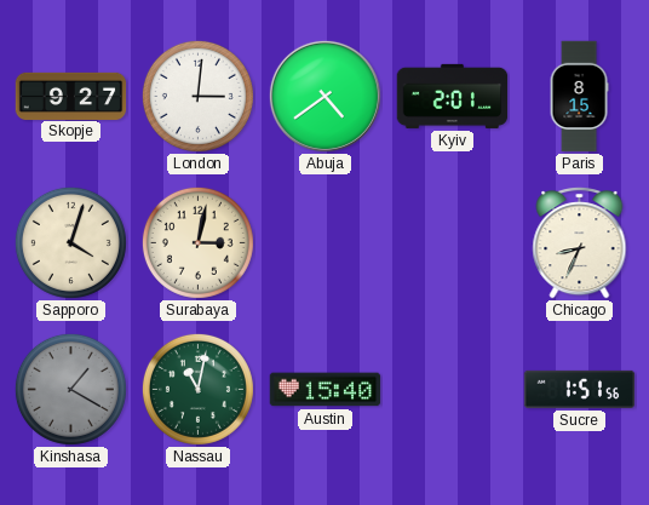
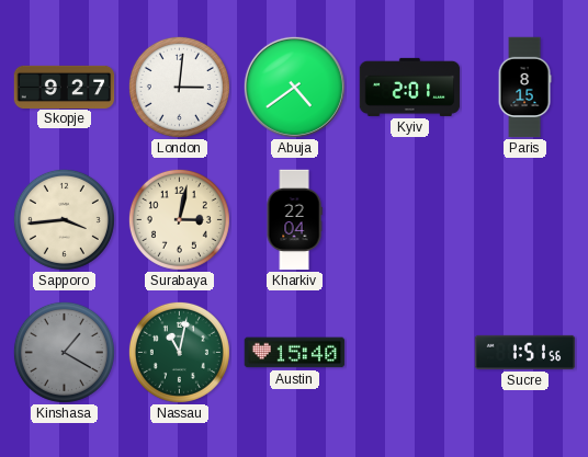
Sapporo: 4:03 -> 3:44
Kharkiv: none -> 22:04
Chicago: 8:34 -> none
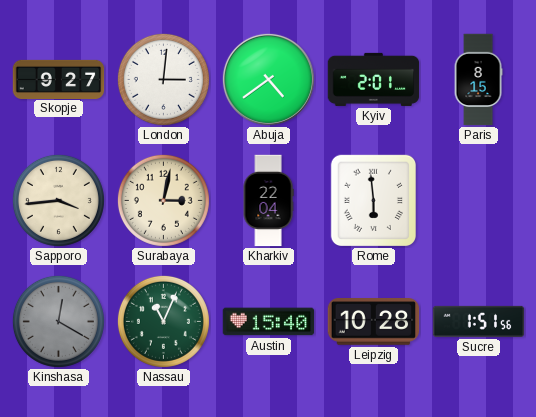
Rome: none -> 5:59
Kinshasa: 1:20 -> 12:20
Nassau: 11:02 -> 11:04
Leipzig: none -> 10:28
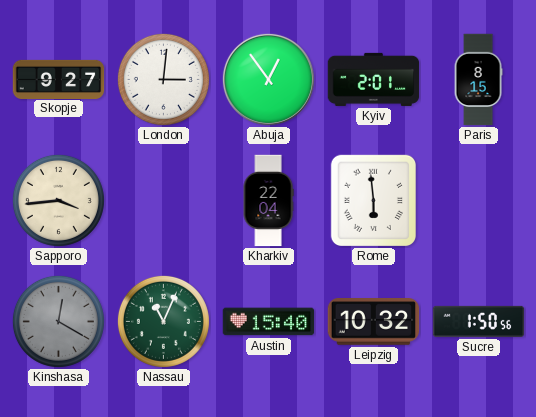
Abuja: 4:39 -> 12:54
Surabaya: 3:02 -> none
Leipzig: 10:28 -> 10:32
Sucre: 1:51 -> 1:50
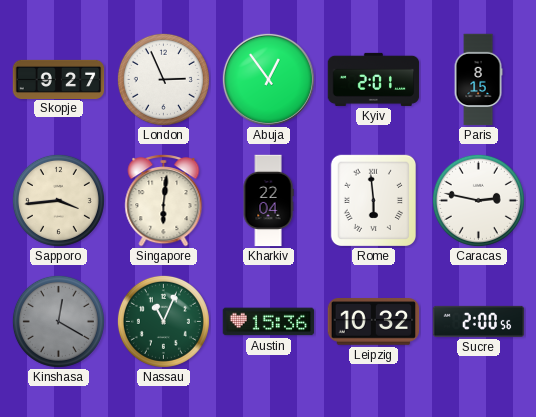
London: 3:01 -> 2:56
Singapore: none -> 6:01
Caracas: none -> 2:47
Austin: 15:40 -> 15:36
Sucre: 1:50 -> 2:00
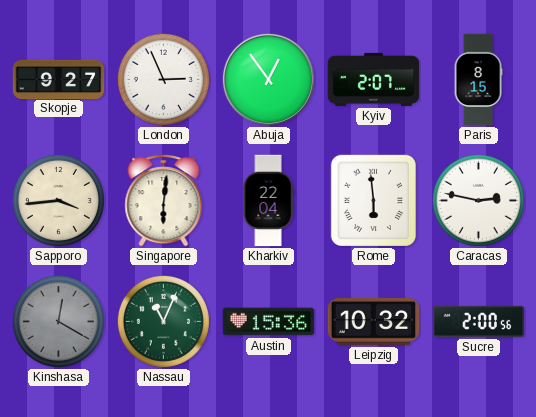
Kyiv: 2:01 -> 2:07
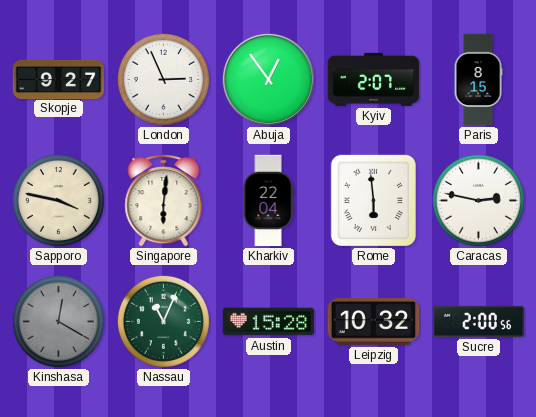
Sapporo: 3:44 -> 3:47
Austin: 15:36 -> 15:28
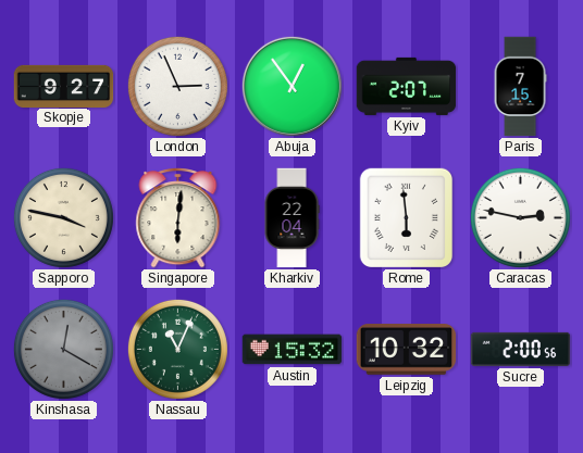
Paris: 8:15 -> 7:15
Austin: 15:28 -> 15:32
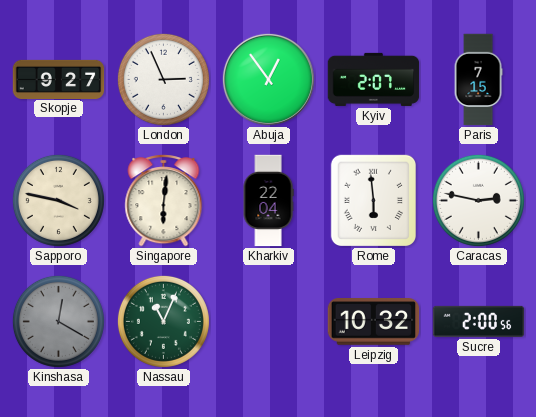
Austin: 15:32 -> none
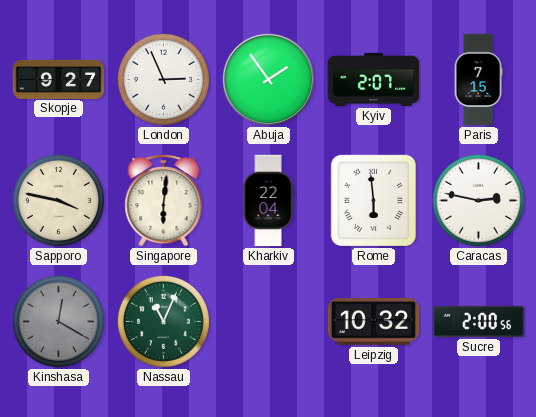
Abuja: 12:54 -> 1:54
